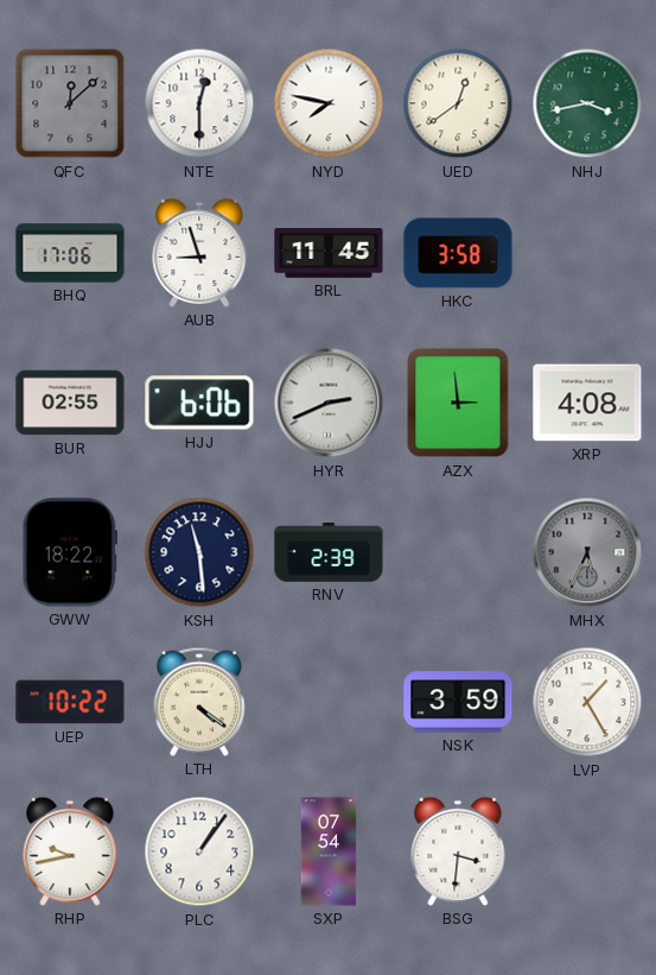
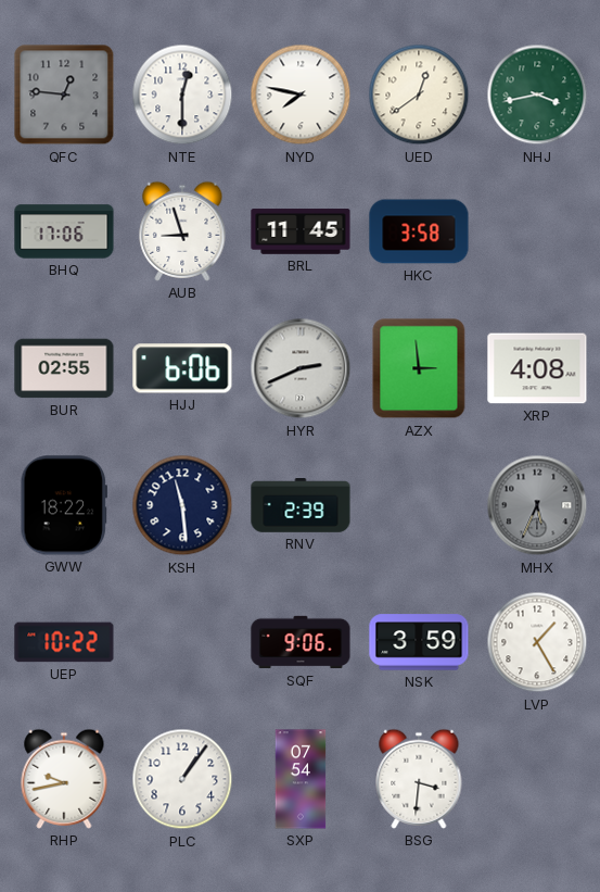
QFC: 12:08 -> 12:46
LTH: 4:21 -> none
SQF: none -> 9:06
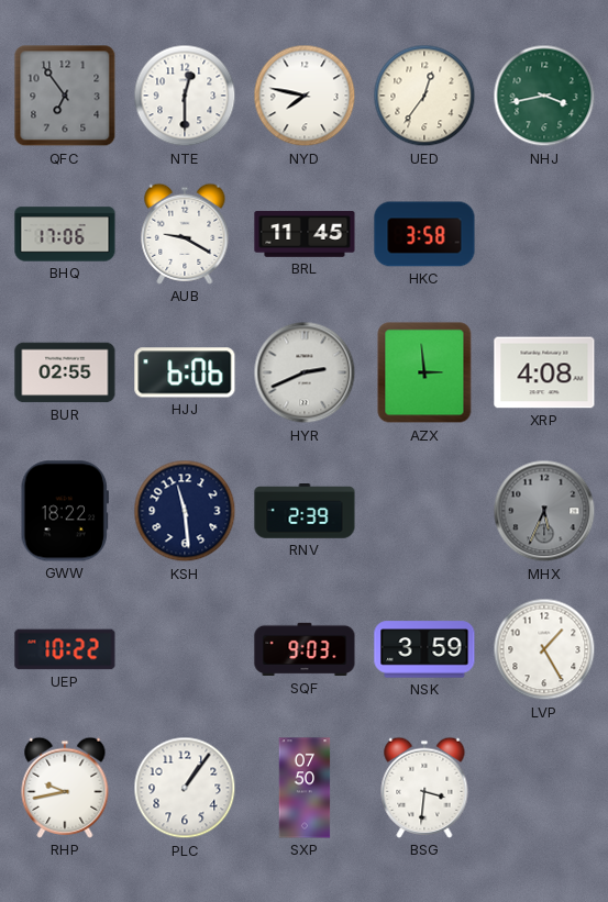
QFC: 12:46 -> 6:54
UED: 12:39 -> 12:36
AUB: 8:57 -> 9:20
SQF: 9:06 -> 9:03
SXP: 07:54 -> 07:50
